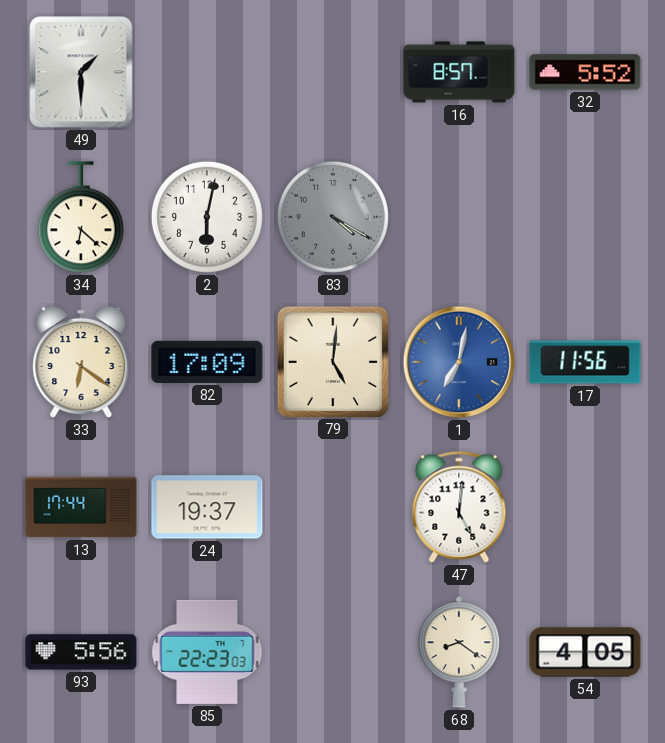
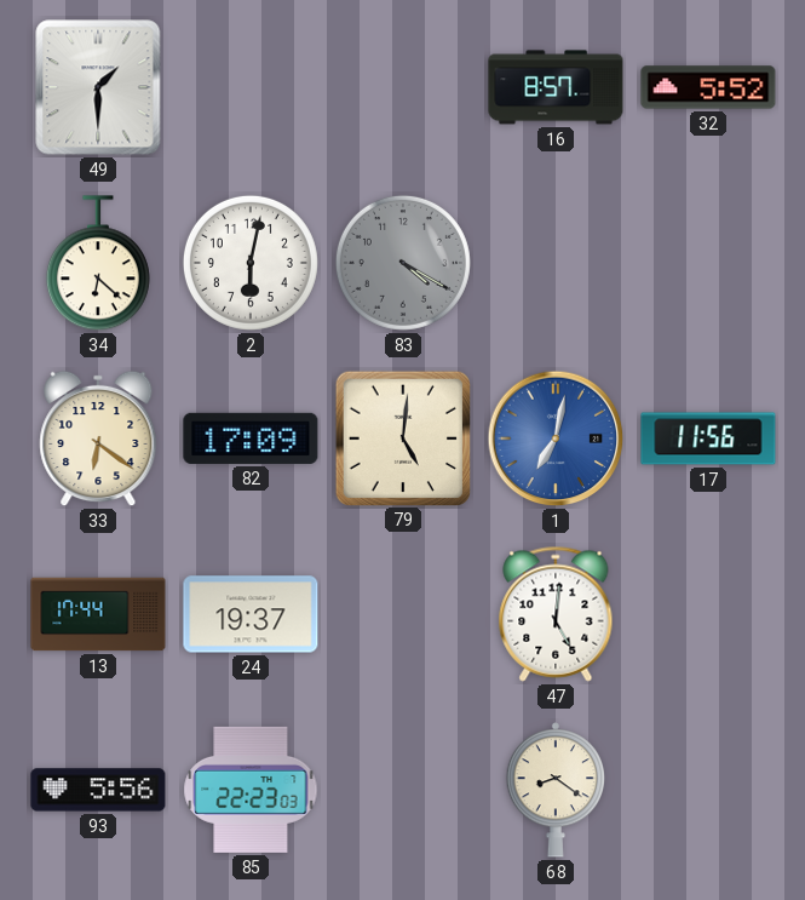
54: 4:05 -> none
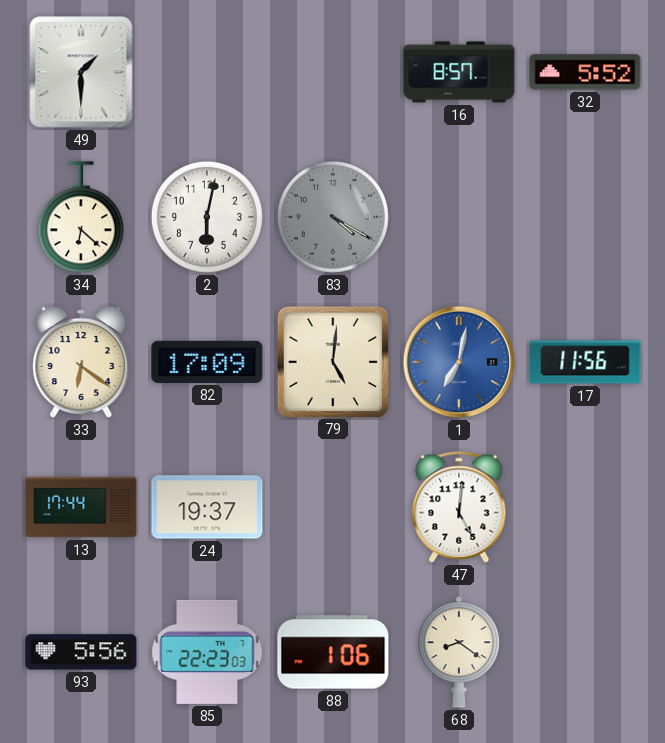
88: none -> 1:06
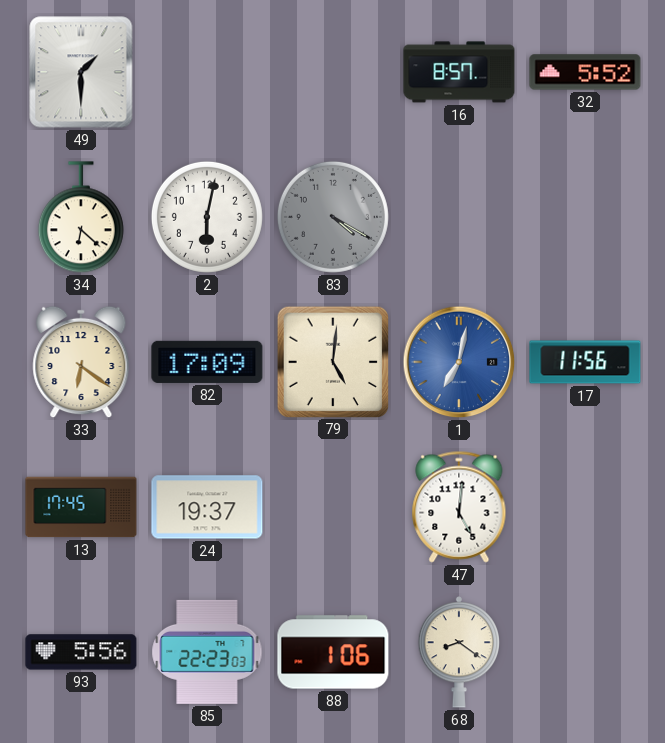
13: 17:44 -> 17:45
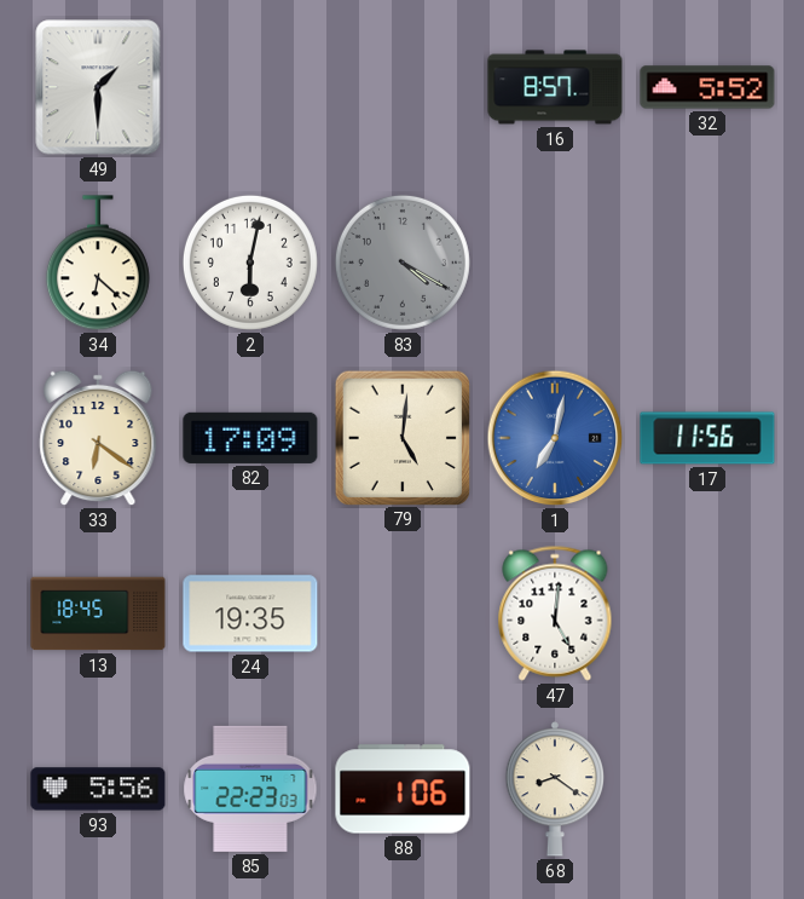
13: 17:45 -> 18:45
24: 19:37 -> 19:35
